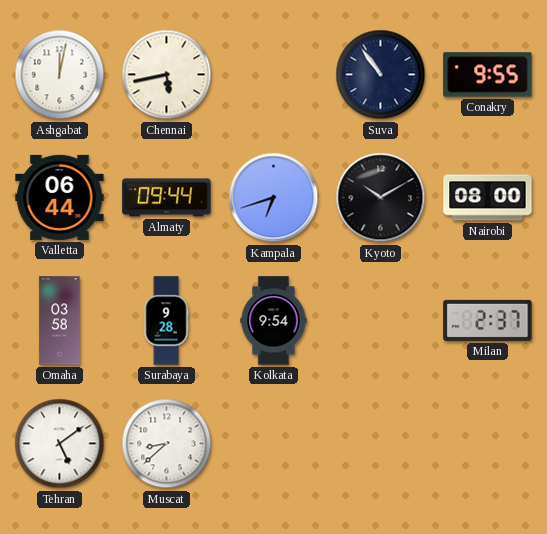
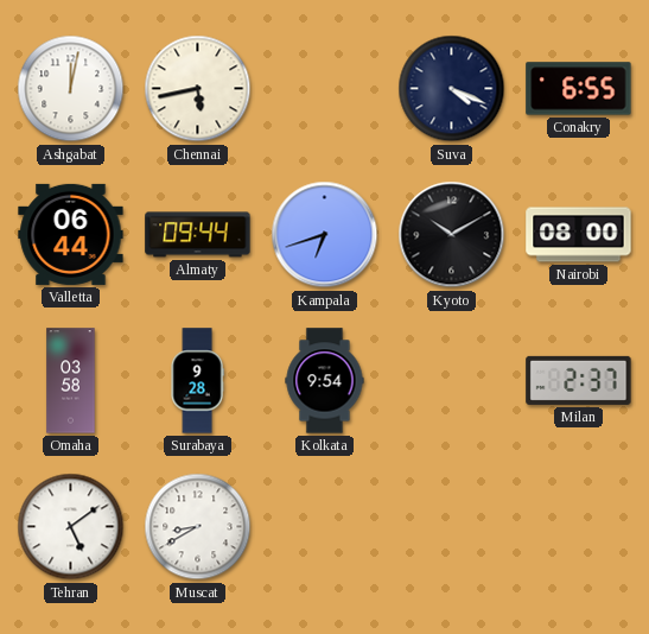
Suva: 10:54 -> 4:19
Conakry: 9:55 -> 6:55
Muscat: 8:38 -> 8:40
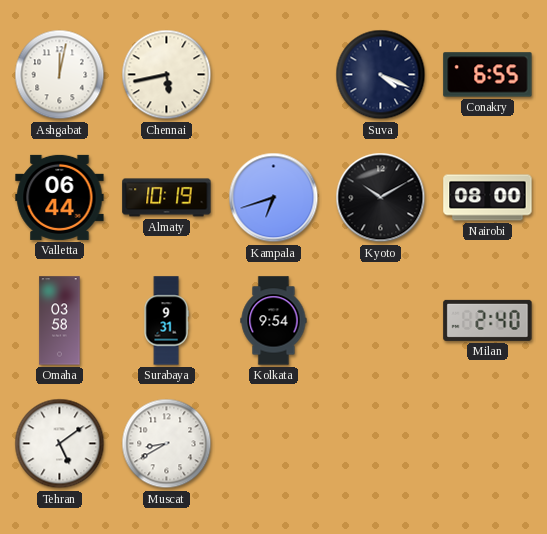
Almaty: 09:44 -> 10:19
Surabaya: 9:28 -> 9:31
Milan: 2:37 -> 2:40
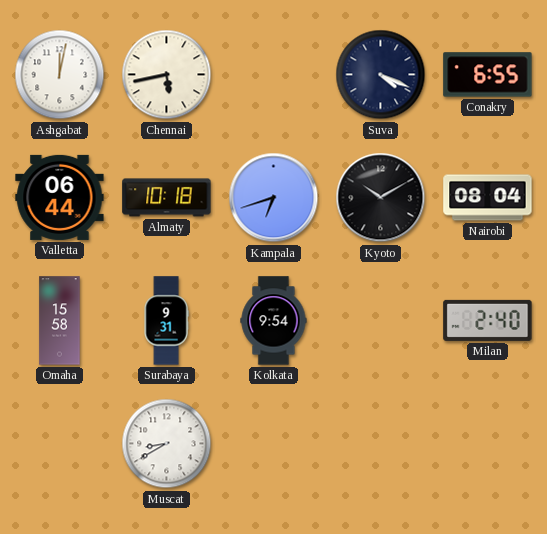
Almaty: 10:19 -> 10:18
Nairobi: 08:00 -> 08:04
Omaha: 03:58 -> 15:58
Tehran: 5:09 -> none
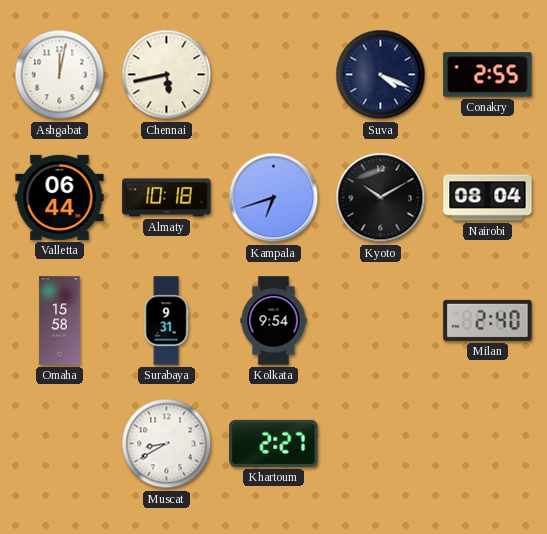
Conakry: 6:55 -> 2:55
Khartoum: none -> 2:27
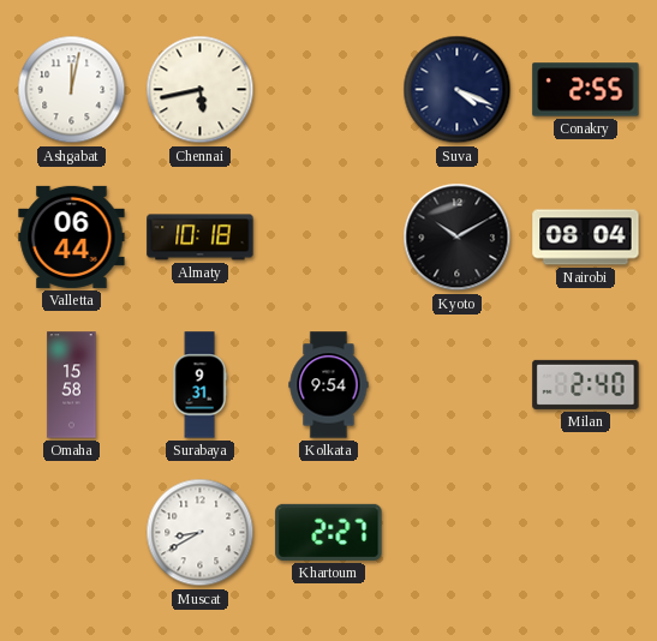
Kampala: 6:42 -> none
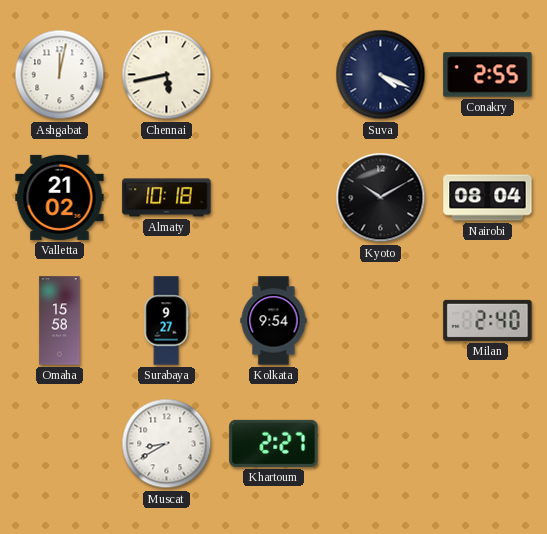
Valletta: 06:44 -> 21:02
Surabaya: 9:31 -> 9:27
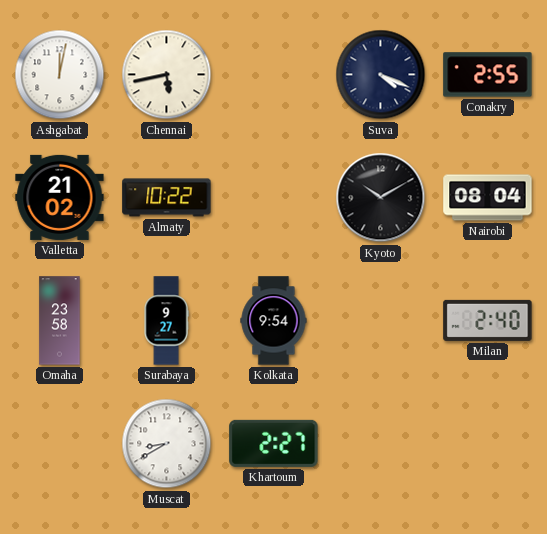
Almaty: 10:18 -> 10:22
Omaha: 15:58 -> 23:58
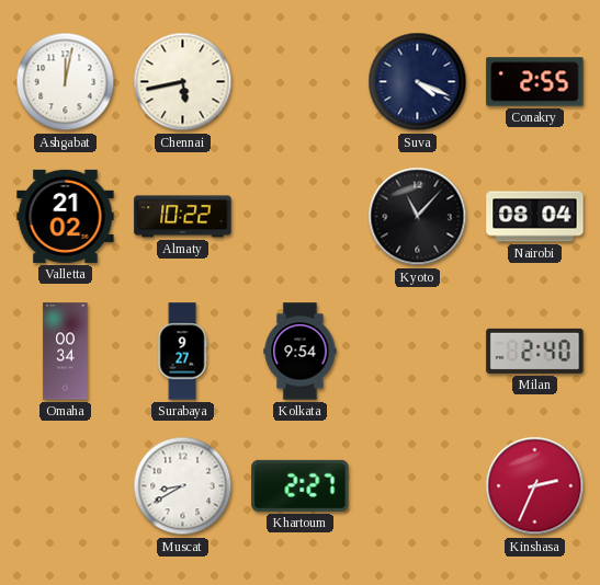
Kyoto: 10:10 -> 11:07
Omaha: 23:58 -> 00:34
Kinshasa: none -> 2:34
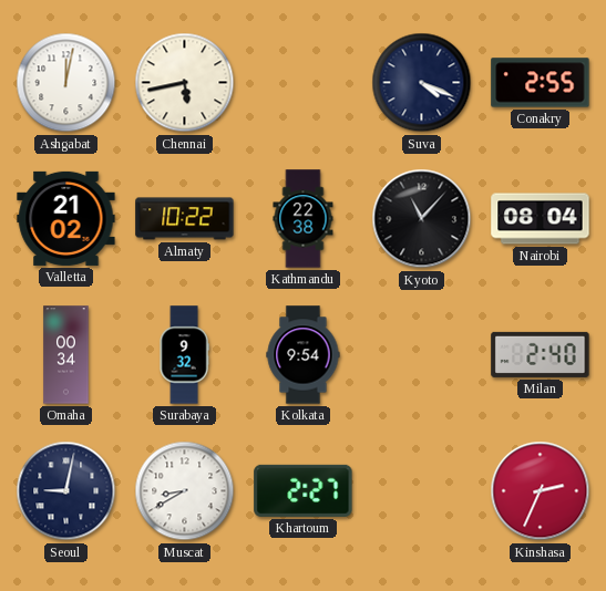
Kathmandu: none -> 22:38
Surabaya: 9:27 -> 9:32
Seoul: none -> 9:02
